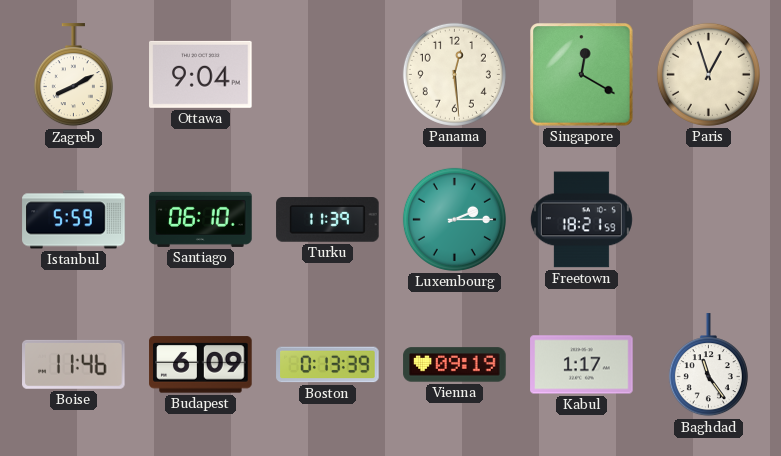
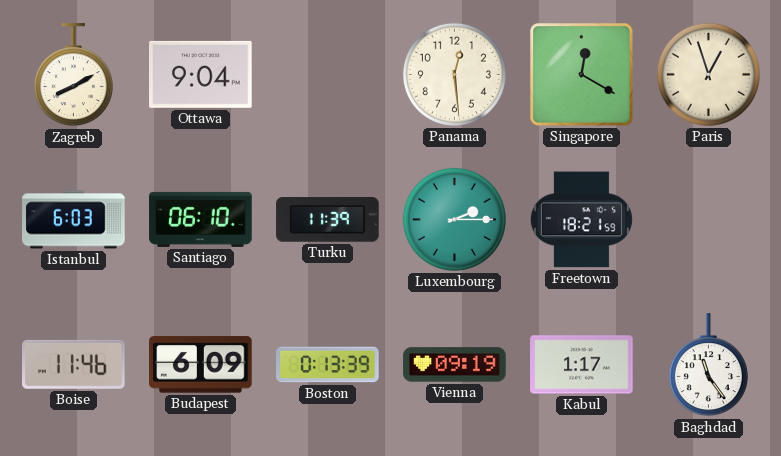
Istanbul: 5:59 -> 6:03
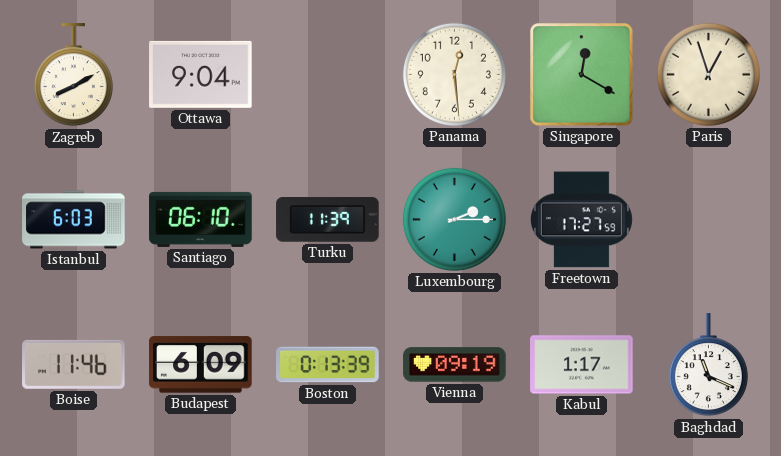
Freetown: 18:21 -> 17:27
Baghdad: 11:24 -> 11:19
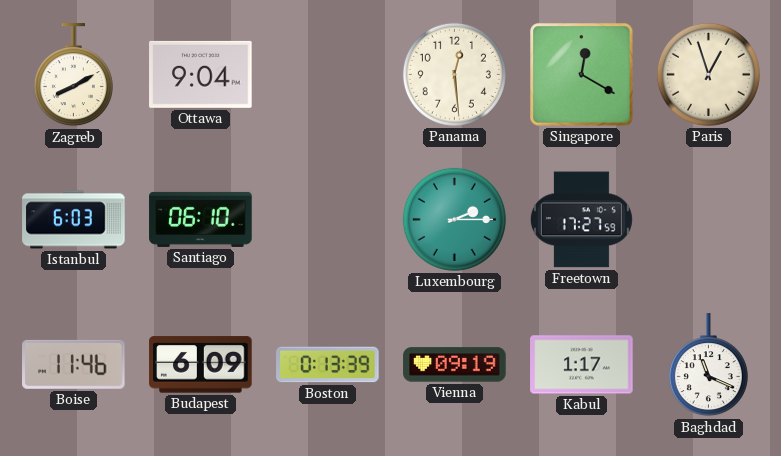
Turku: 11:39 -> none
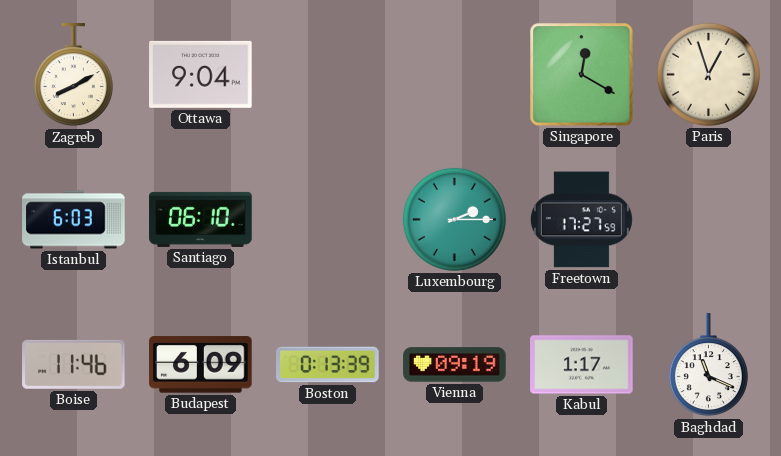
Panama: 12:29 -> none
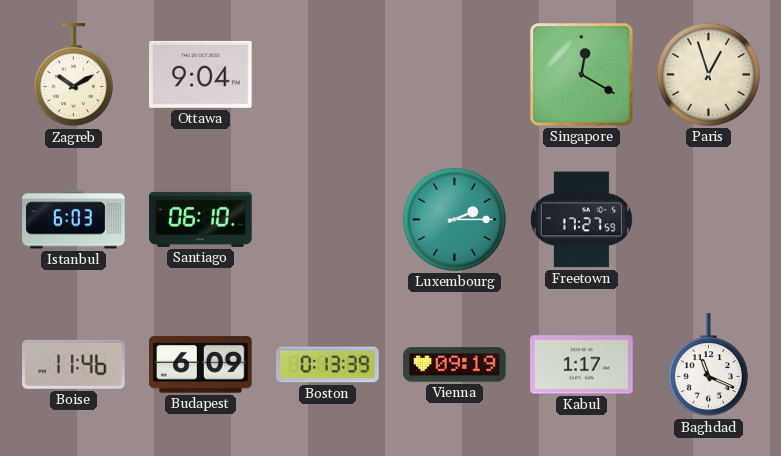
Zagreb: 8:10 -> 10:10
